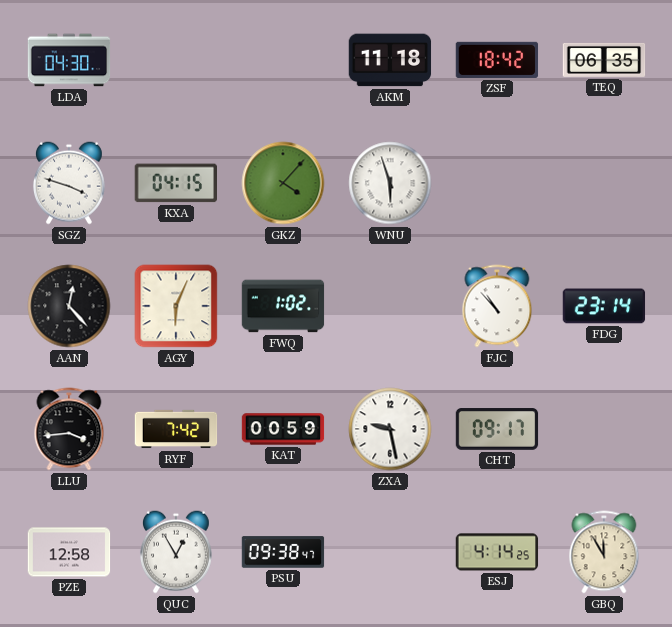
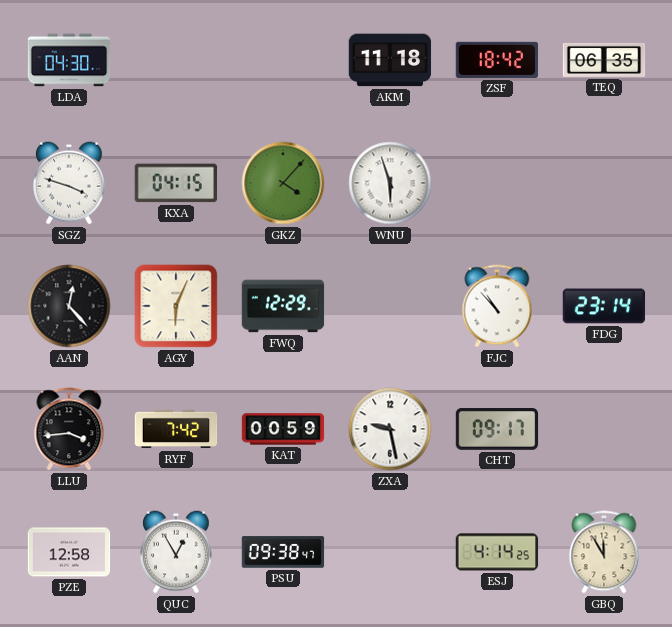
FWQ: 1:02 -> 12:29
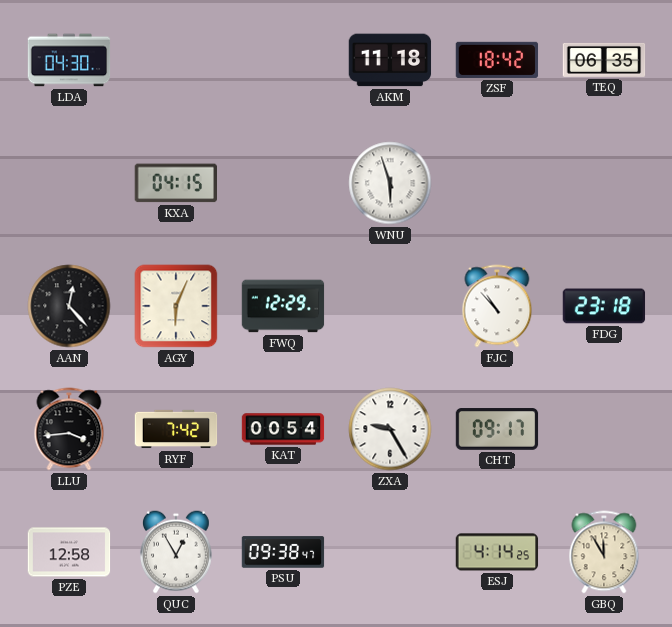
SGZ: 3:48 -> none
GKZ: 4:07 -> none
FDG: 23:14 -> 23:18
KAT: 00:59 -> 00:54
ZXA: 9:28 -> 9:25
